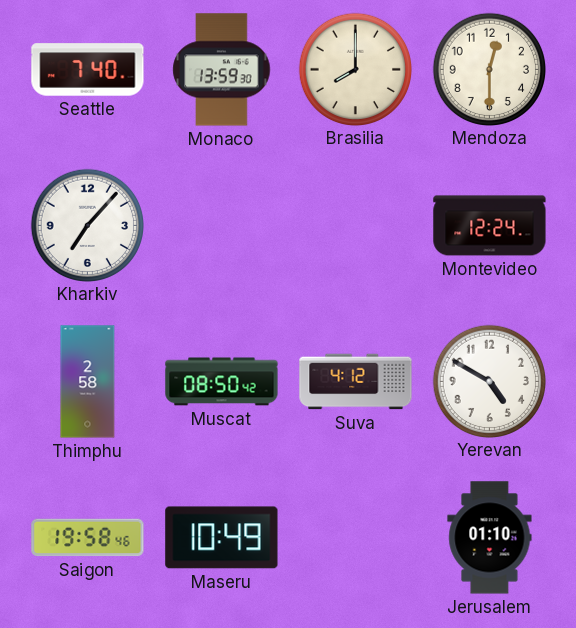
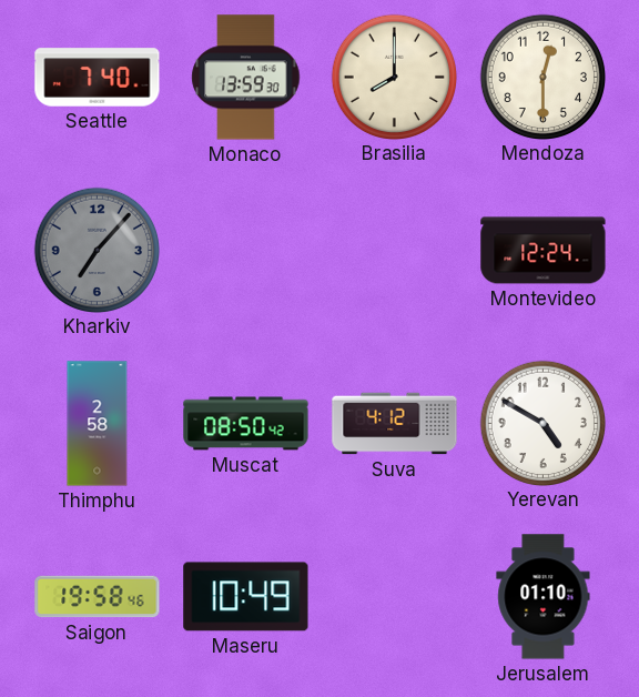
Kharkiv dial: white -> grey
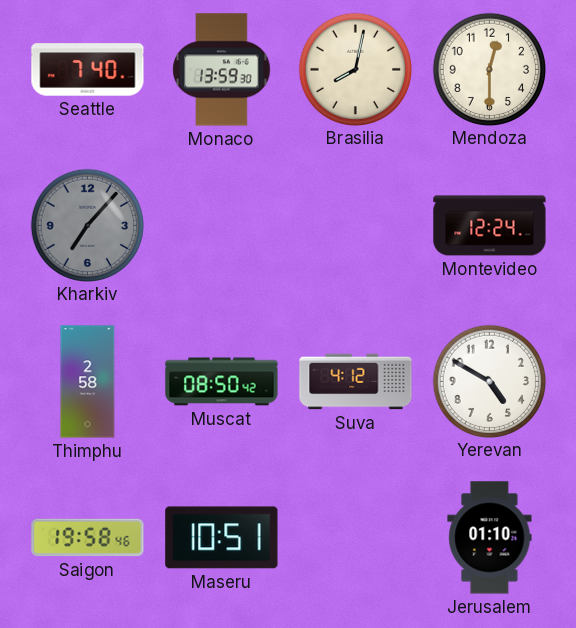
Brasilia: 8:00 -> 8:02
Maseru: 10:49 -> 10:51
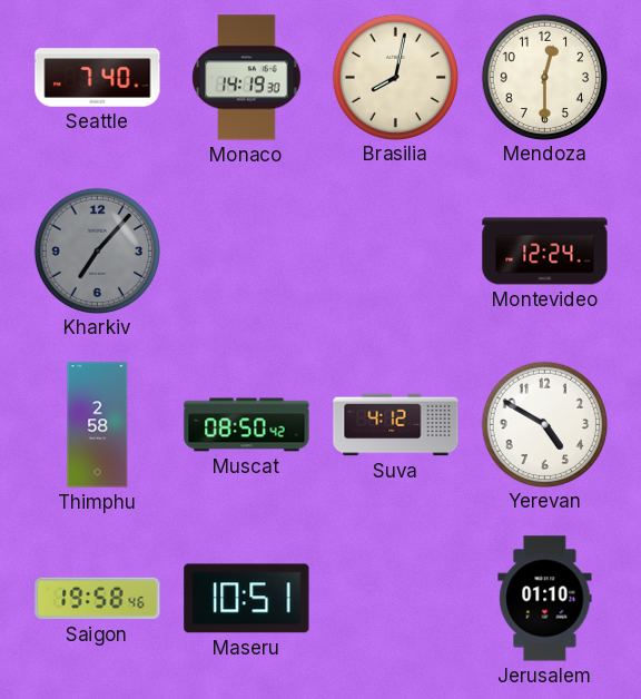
Monaco: 13:59 -> 14:19
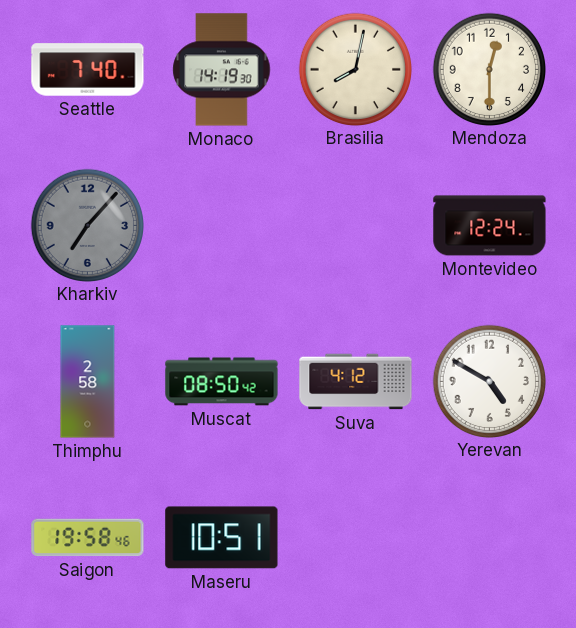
Jerusalem: 01:10 -> none
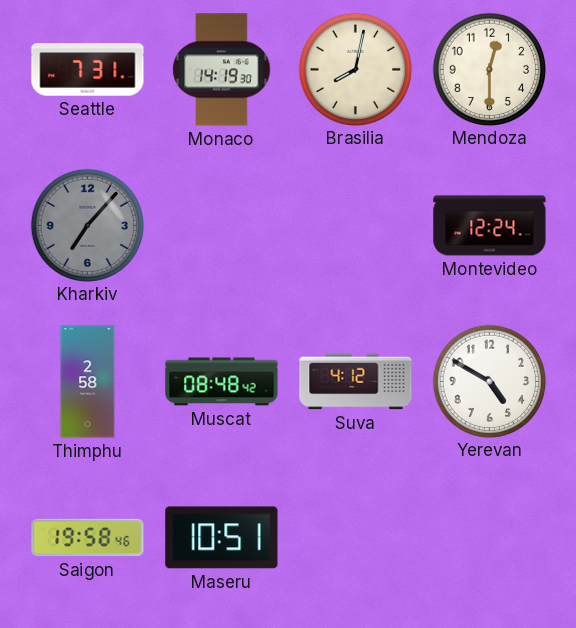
Seattle: 7:40 -> 7:31
Muscat: 08:50 -> 08:48
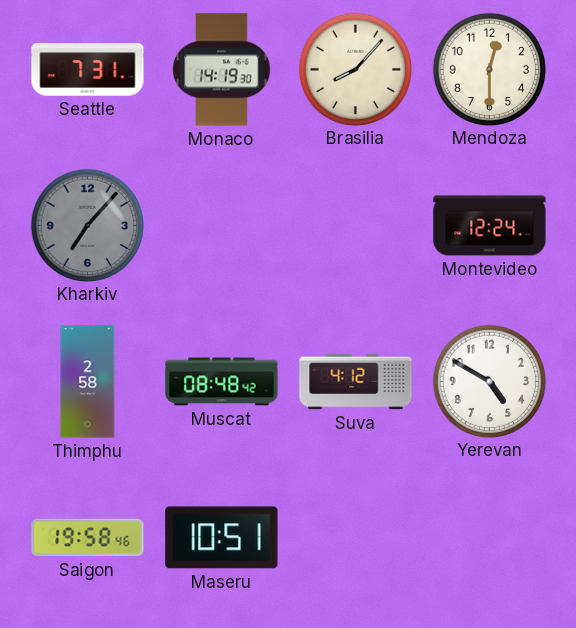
Brasilia: 8:02 -> 8:07
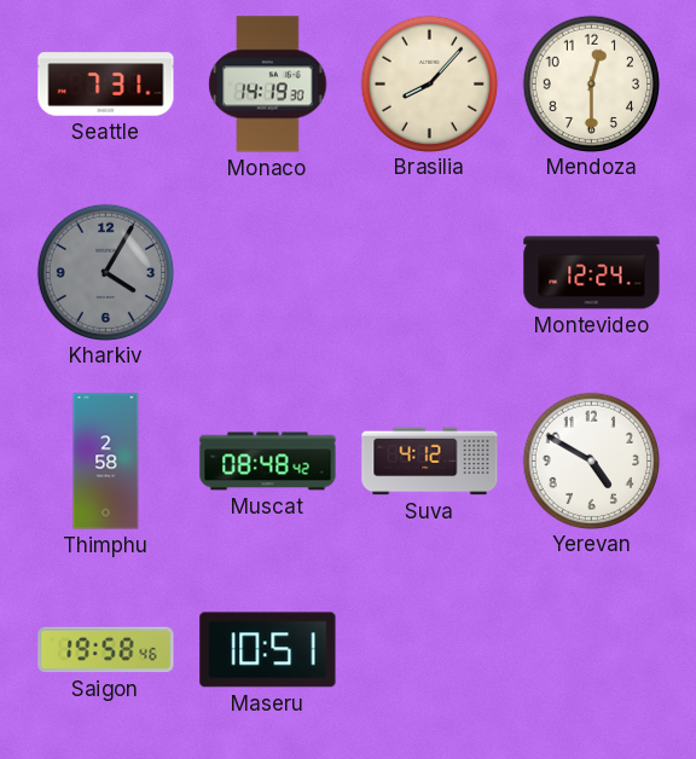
Kharkiv: 7:07 -> 4:05
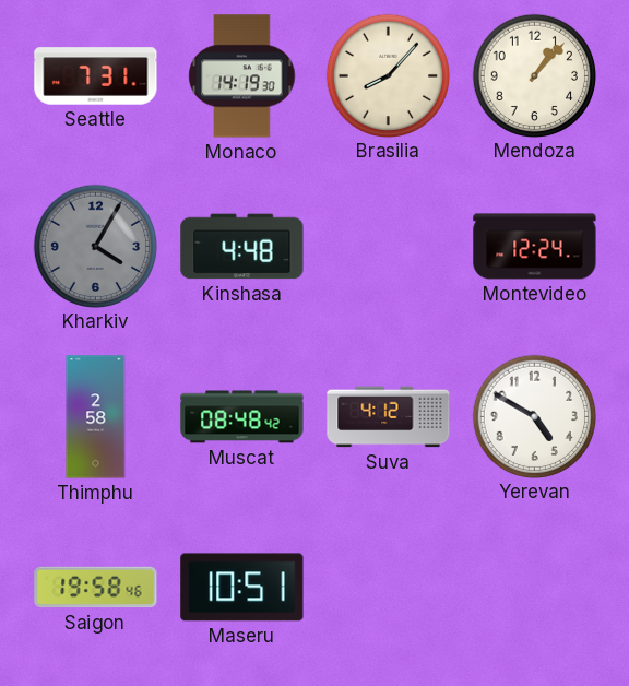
Mendoza: 12:30 -> 1:07
Kinshasa: none -> 4:48
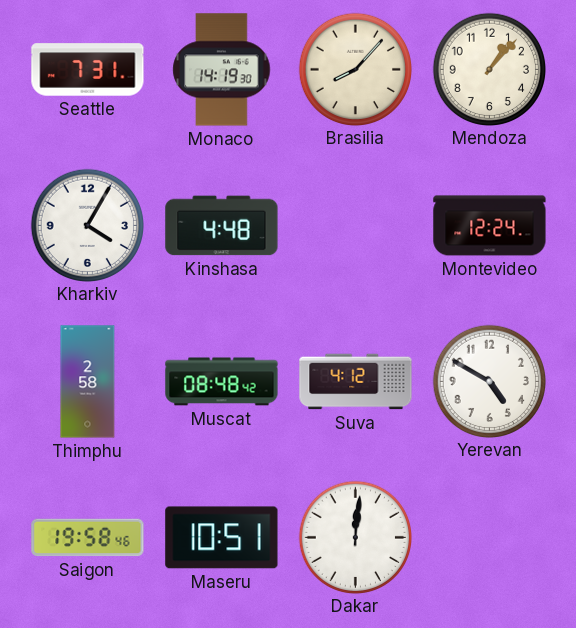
Kharkiv dial: grey -> white
Dakar: none -> 12:01
